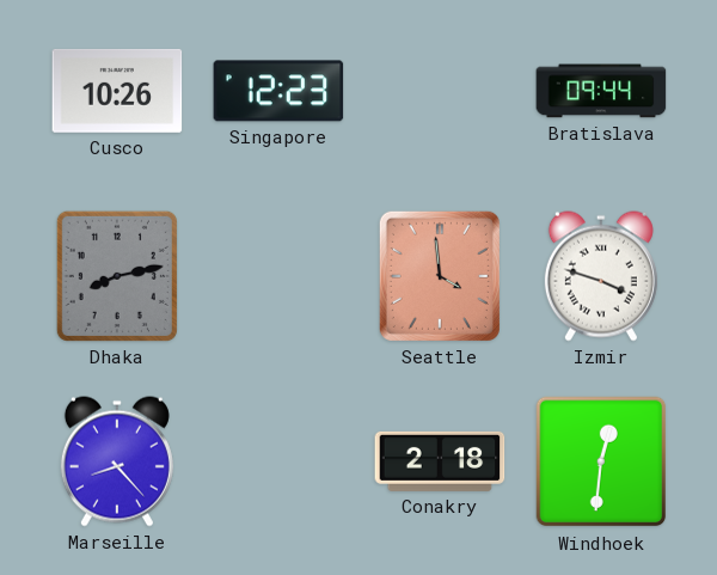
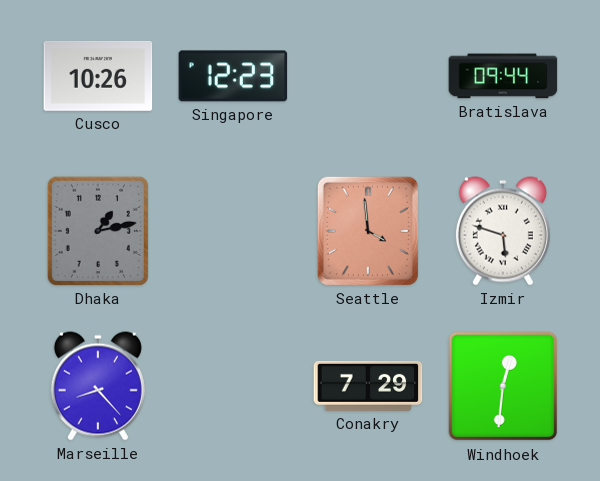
Dhaka: 8:13 -> 1:13
Izmir: 3:48 -> 5:48
Conakry: 2:18 -> 7:29
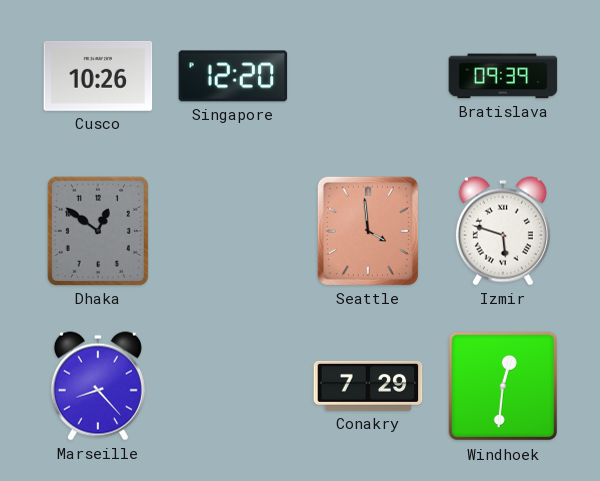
Singapore: 12:23 -> 12:20
Bratislava: 09:44 -> 09:39
Dhaka: 1:13 -> 12:51
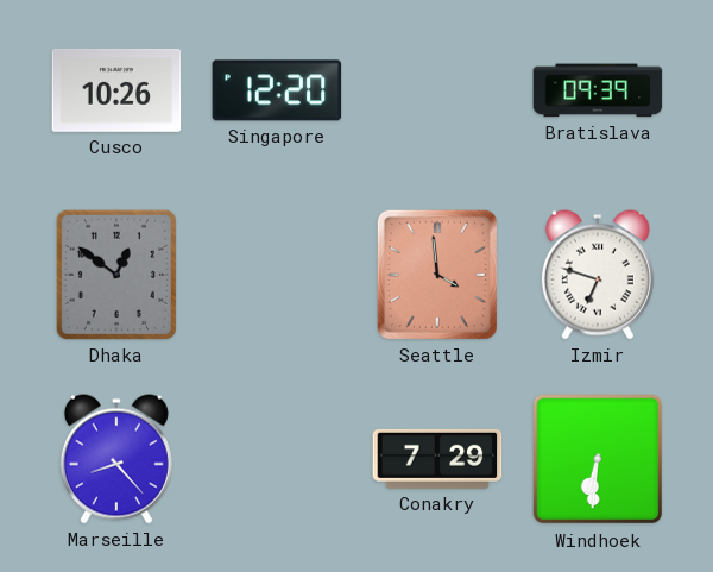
Izmir: 5:48 -> 6:48
Windhoek: 12:31 -> 6:31
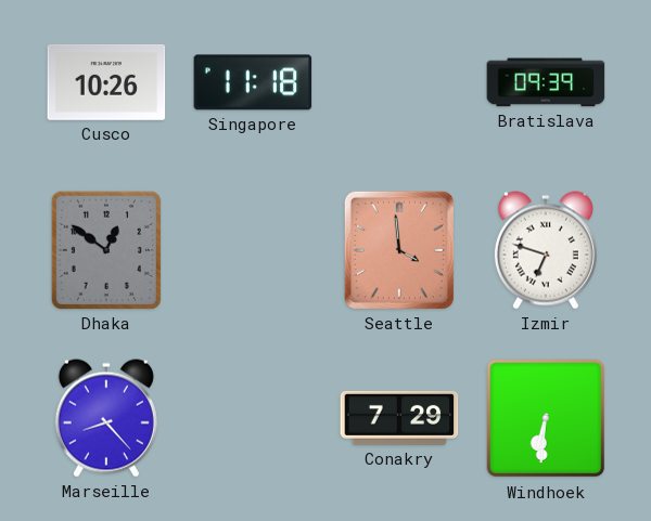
Singapore: 12:20 -> 11:18
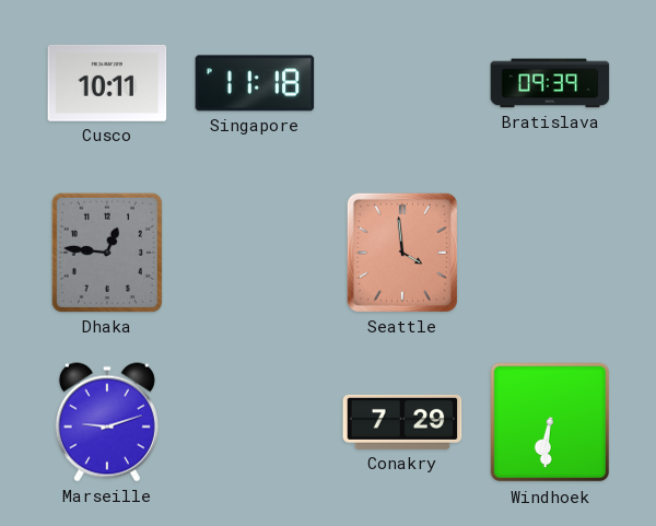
Cusco: 10:26 -> 10:11
Dhaka: 12:51 -> 12:46
Izmir: 6:48 -> none
Marseille: 8:23 -> 9:12
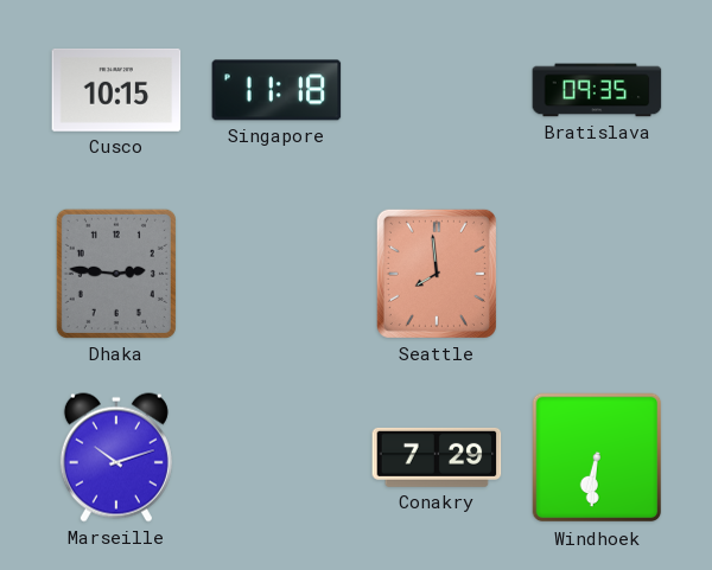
Cusco: 10:11 -> 10:15
Bratislava: 09:39 -> 09:35
Dhaka: 12:46 -> 2:46
Seattle: 3:59 -> 7:59
Marseille: 9:12 -> 10:12
